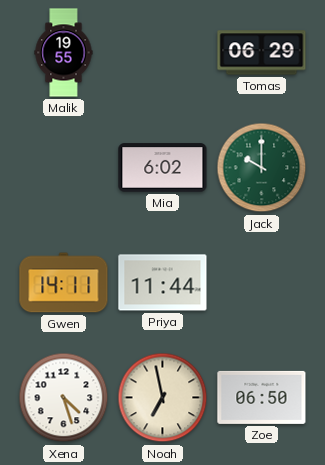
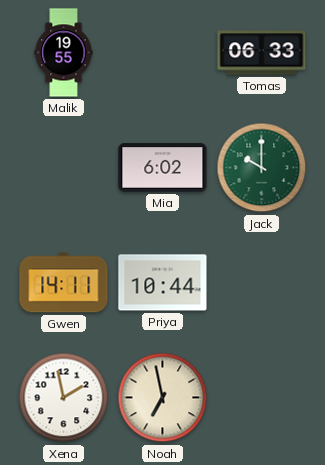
Tomas: 06:29 -> 06:33
Priya: 11:44 -> 10:44
Xena: 4:27 -> 1:58
Zoe: 06:50 -> none
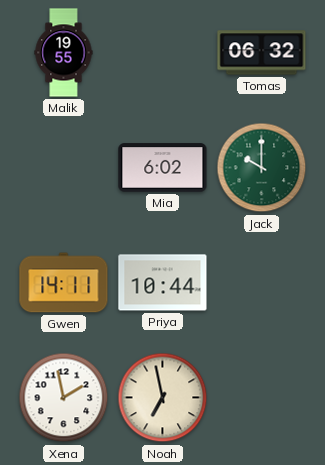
Tomas: 06:33 -> 06:32
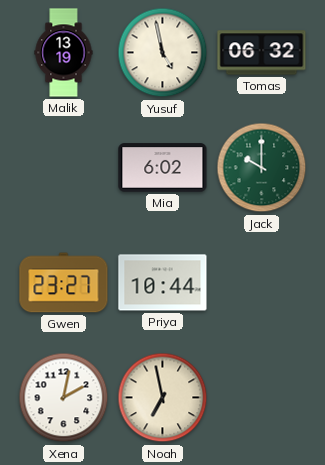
Malik: 19:55 -> 13:19
Yusuf: none -> 4:58
Gwen: 14:11 -> 23:27
Xena: 1:58 -> 2:02
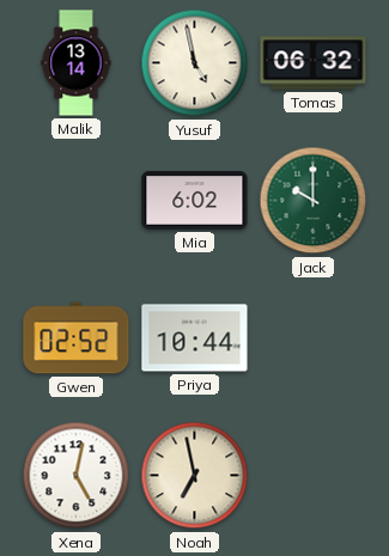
Malik: 13:19 -> 13:14
Gwen: 23:27 -> 02:52
Xena: 2:02 -> 5:02
